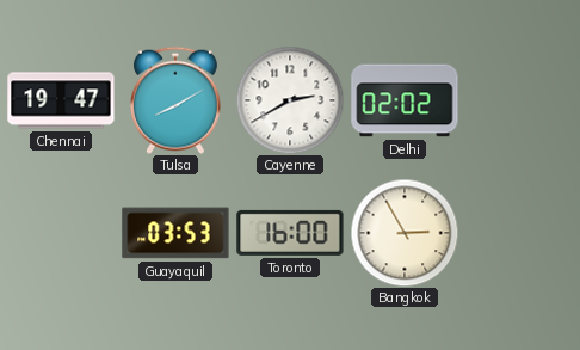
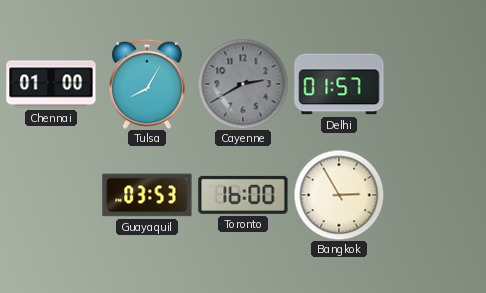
Chennai: 19:47 -> 01:00
Tulsa: 8:10 -> 8:05
Cayenne dial: white -> grey
Delhi: 02:02 -> 01:57
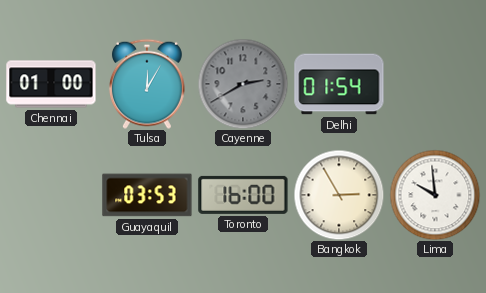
Tulsa: 8:05 -> 12:05
Delhi: 01:57 -> 01:54
Lima: none -> 9:59
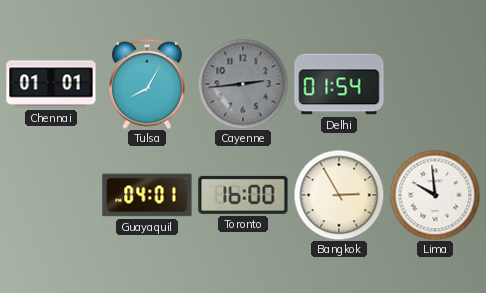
Chennai: 01:00 -> 01:01
Tulsa: 12:05 -> 8:05
Cayenne: 2:40 -> 2:44
Guayaquil: 03:53 -> 04:01
